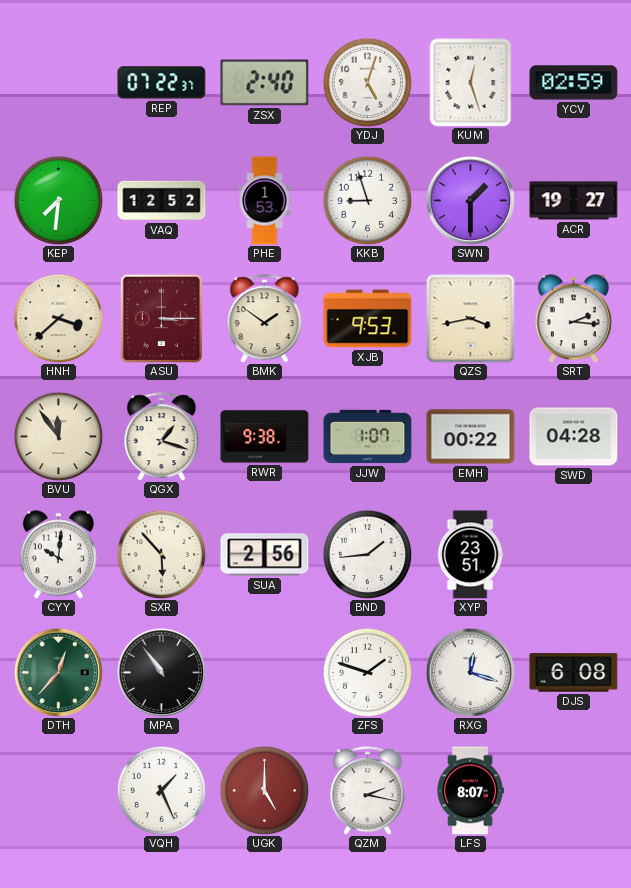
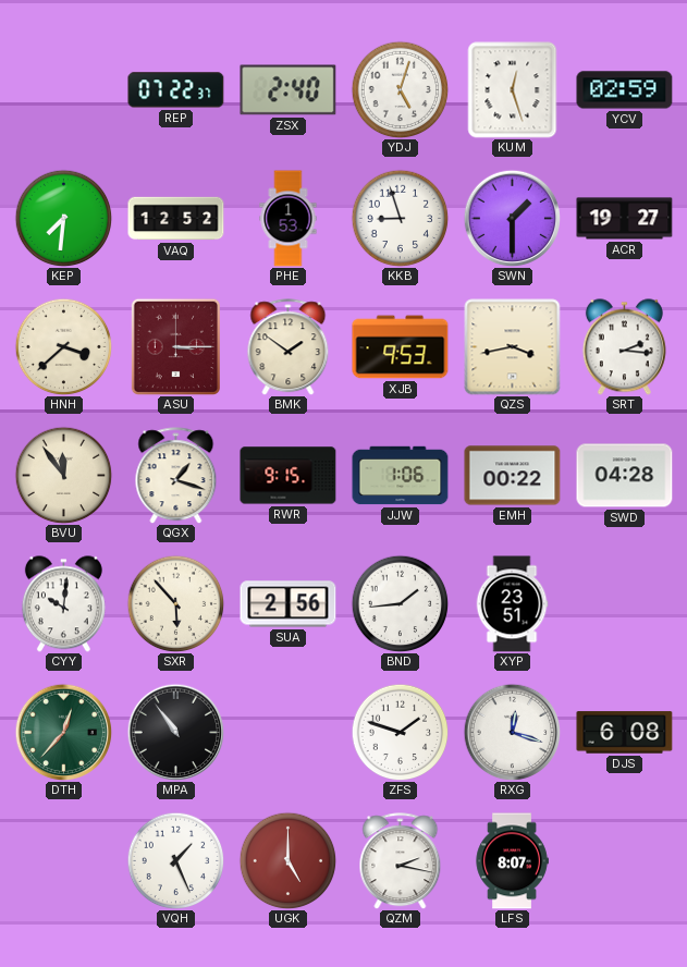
RWR: 9:38 -> 9:15
JJW: 1:07 -> 1:06
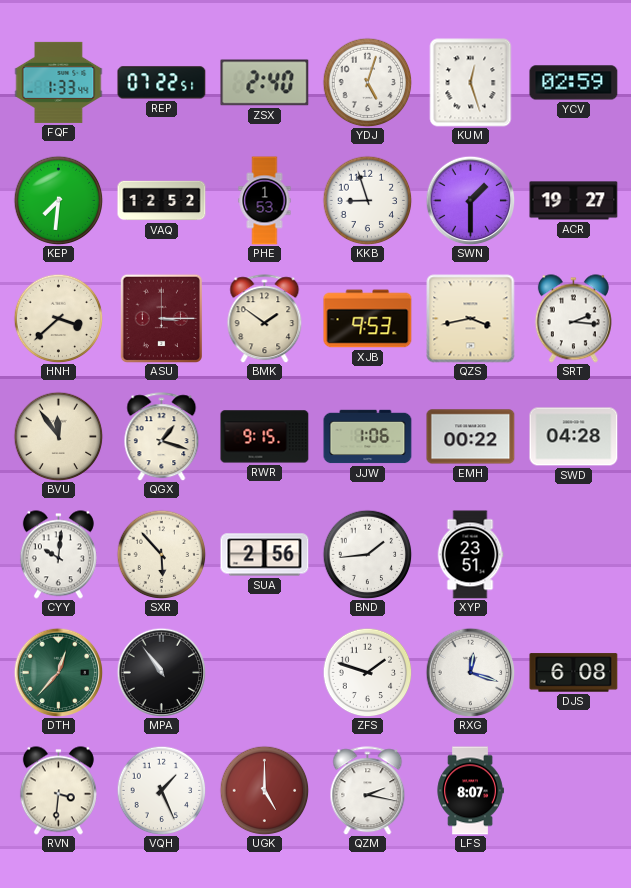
FQF: none -> 1:33
REP: 07:22:37 -> 07:22:51
RVN: none -> 3:31
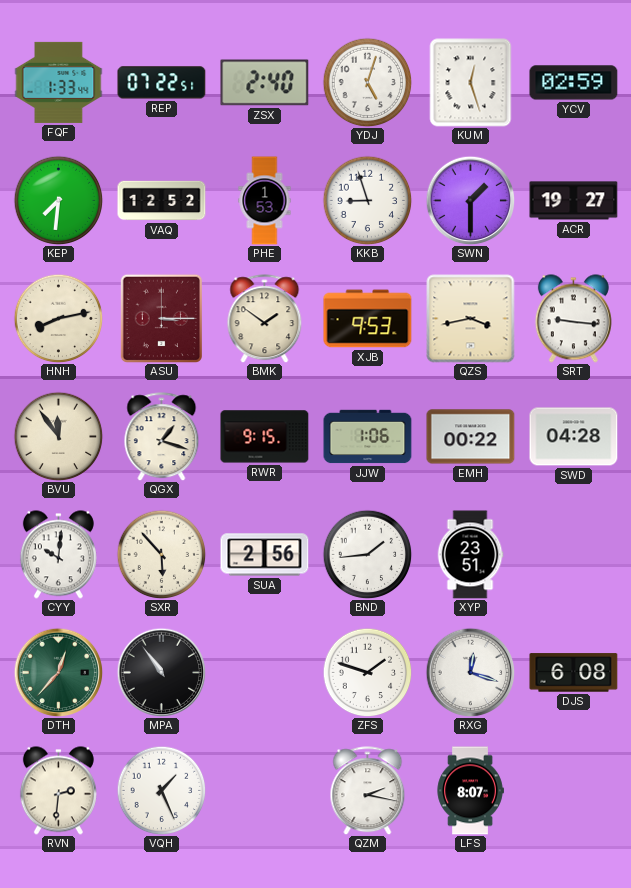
HNH: 3:38 -> 8:13
SRT: 2:16 -> 9:16
RVN: 3:31 -> 2:31
UGK: 5:00 -> none
